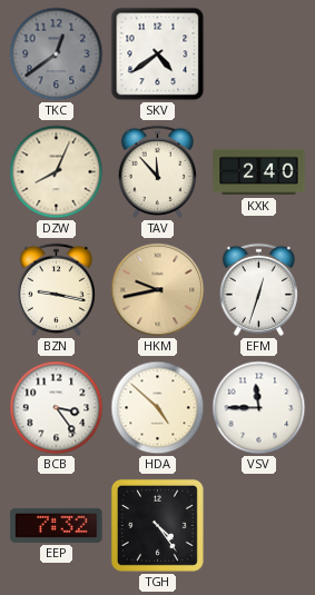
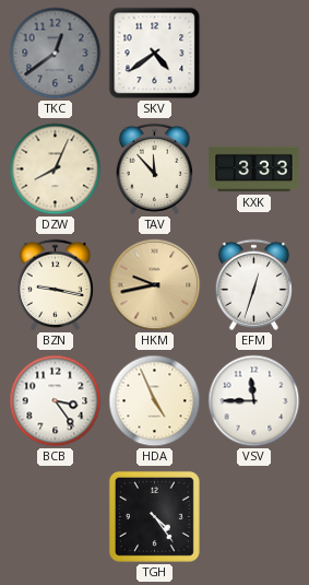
KXK: 2:40 -> 3:33
HDA: 4:52 -> 4:56
EEP: 7:32 -> none
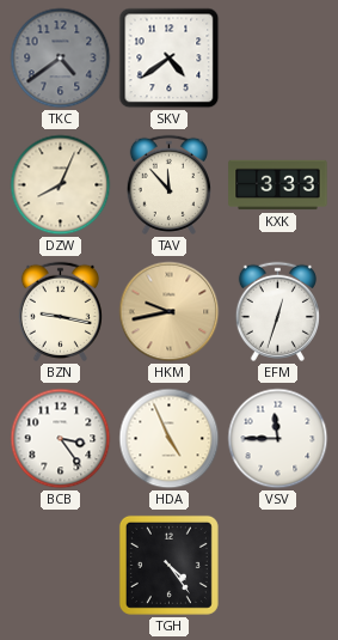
TKC: 12:39 -> 4:39
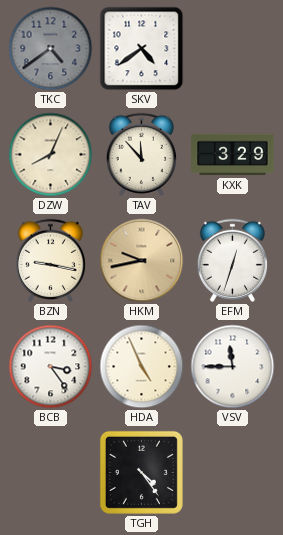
KXK: 3:33 -> 3:29
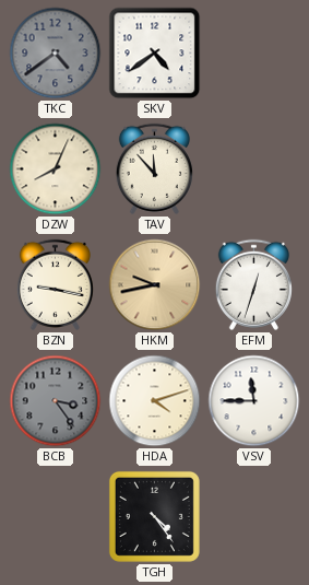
KXK: 3:29 -> none
BCB dial: white -> grey
HDA: 4:56 -> 4:12
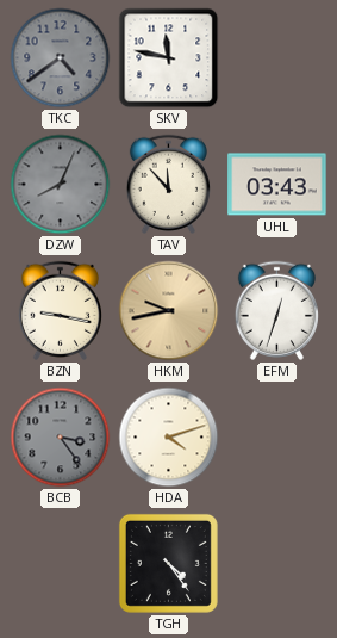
SKV: 4:39 -> 11:47
DZW dial: cream -> grey
UHL: none -> 03:43
VSV: 11:45 -> none
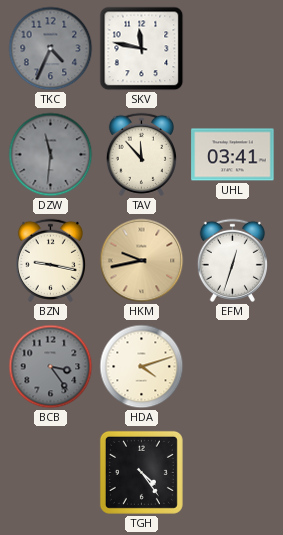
TKC: 4:39 -> 4:34
DZW: 8:04 -> 11:31
UHL: 03:43 -> 03:41
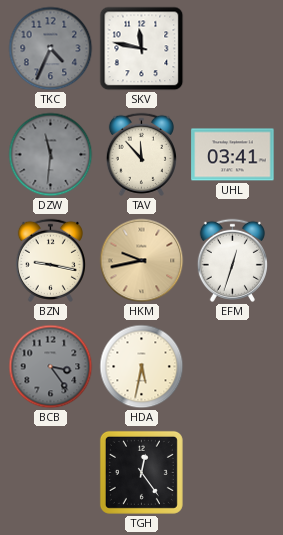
HDA: 4:12 -> 5:32
TGH: 4:24 -> 12:24
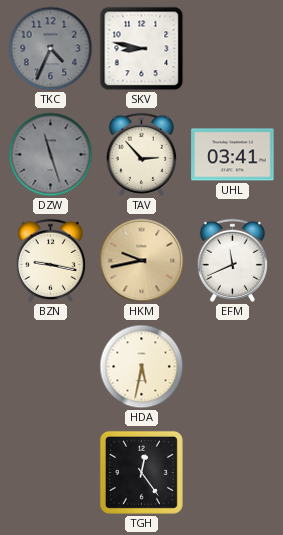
SKV: 11:47 -> 8:47
DZW: 11:31 -> 11:27
TAV: 11:53 -> 2:53
EFM: 12:33 -> 11:41
BCB: 3:24 -> none
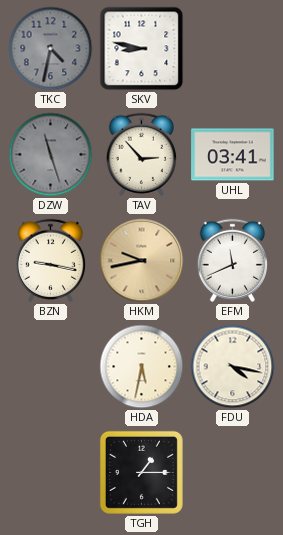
TKC: 4:34 -> 4:32
FDU: none -> 4:17
TGH: 12:24 -> 1:15
